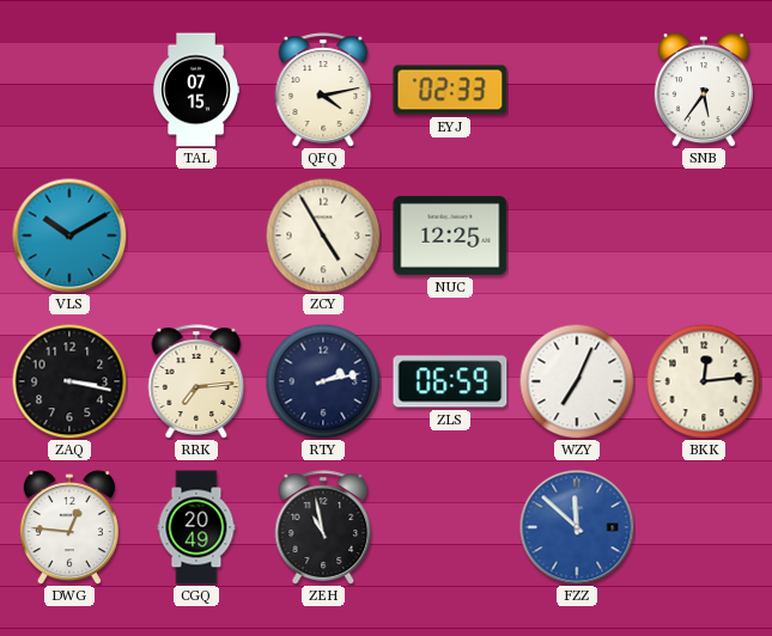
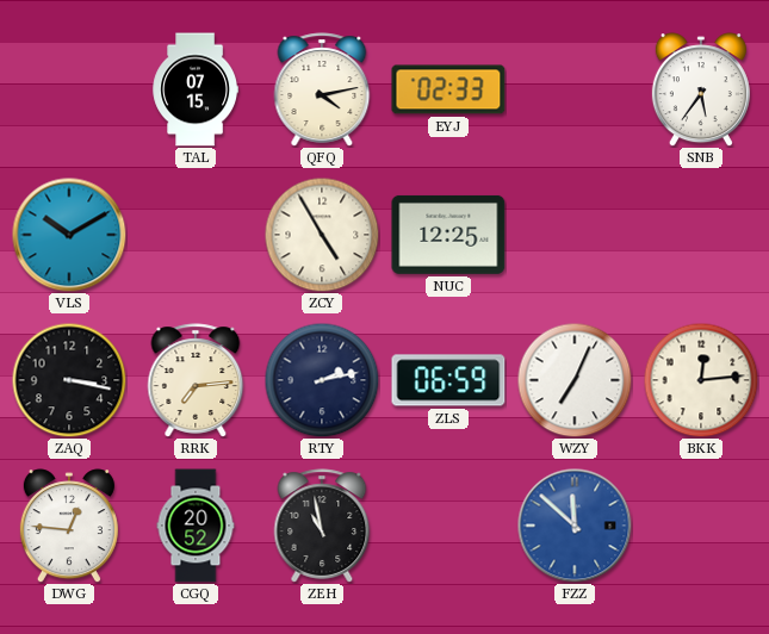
CGQ: 20:49 -> 20:52
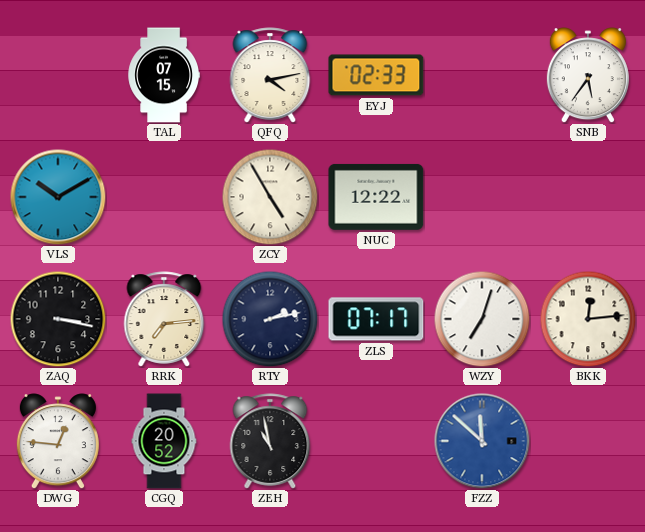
NUC: 12:25 -> 12:22
ZLS: 06:59 -> 07:17
WZY: 7:04 -> 7:03
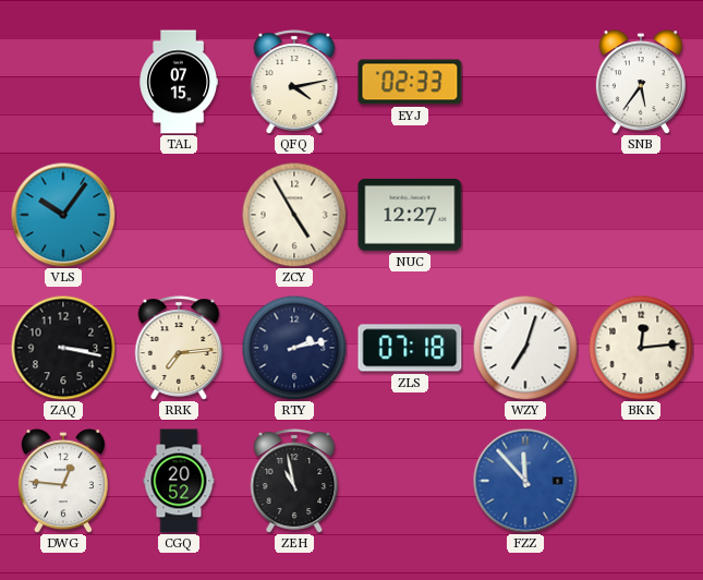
VLS: 10:10 -> 10:06
NUC: 12:22 -> 12:27
ZLS: 07:17 -> 07:18
FZZ: 11:52 -> 11:53
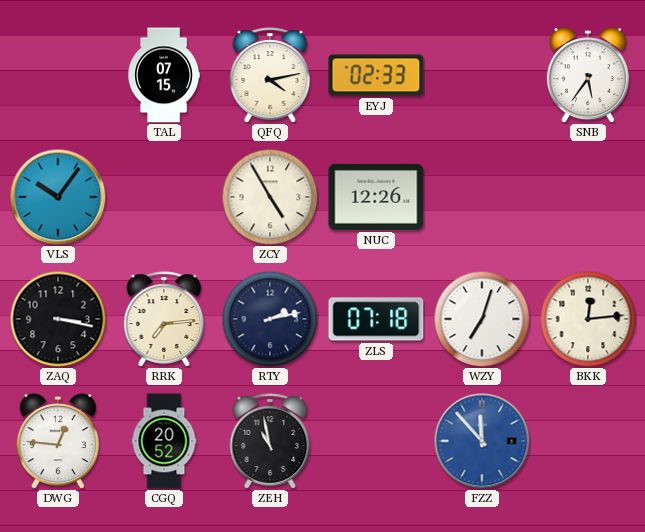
NUC: 12:27 -> 12:26
